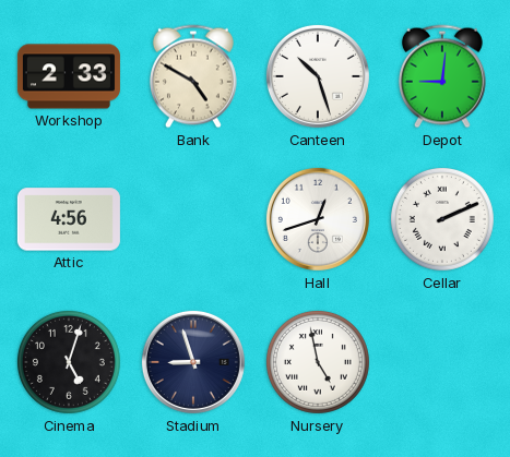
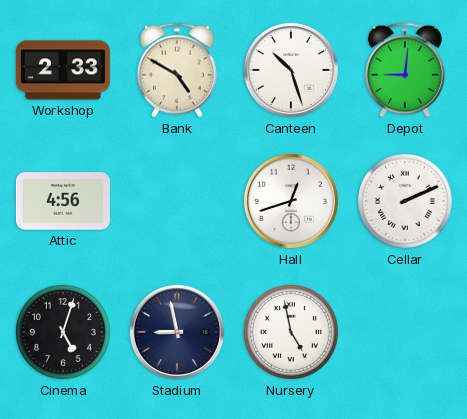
Stadium: 8:57 -> 8:58
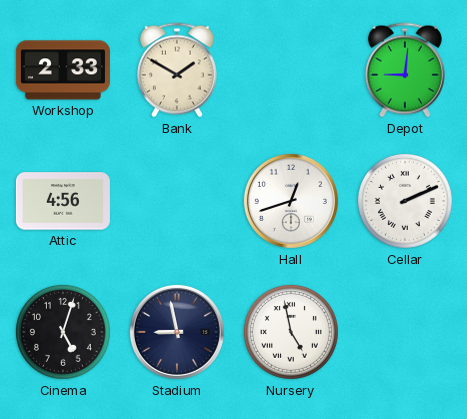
Bank: 4:50 -> 1:50
Canteen: 10:27 -> none
